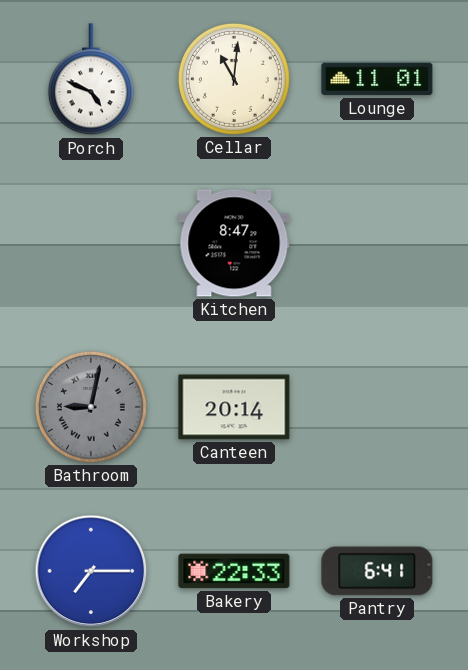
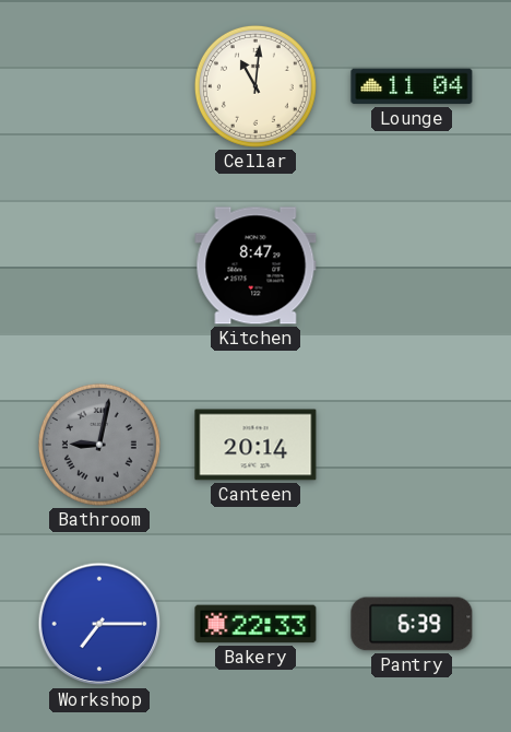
Porch: 4:49 -> none
Lounge: 11:01 -> 11:04
Pantry: 6:41 -> 6:39
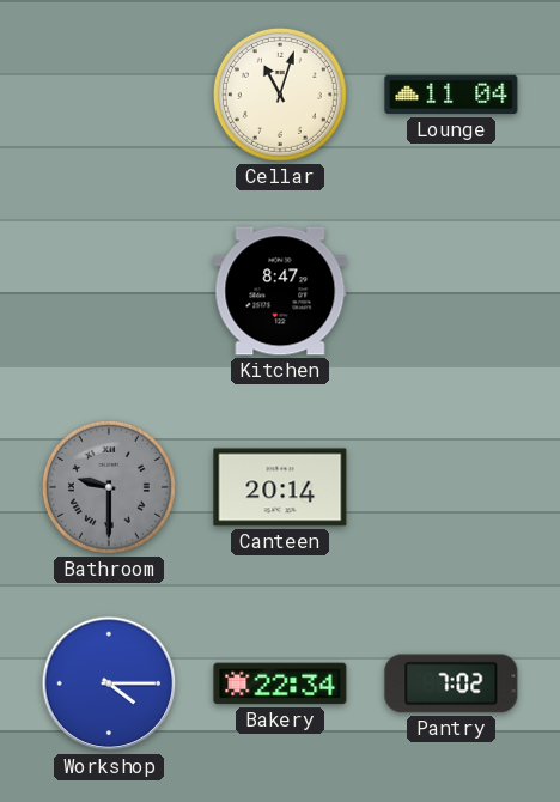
Cellar: 11:01 -> 11:03
Bathroom: 9:02 -> 9:30
Workshop: 7:15 -> 4:15
Bakery: 22:33 -> 22:34
Pantry: 6:39 -> 7:02
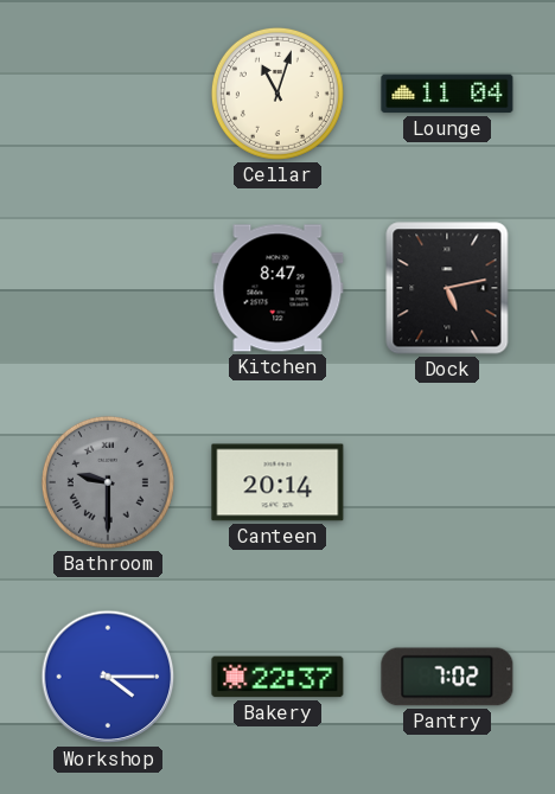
Dock: none -> 5:13
Bakery: 22:34 -> 22:37
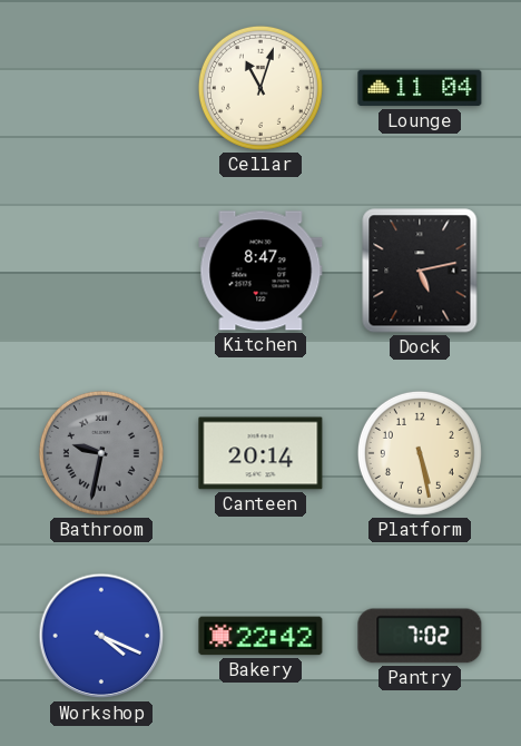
Bathroom: 9:30 -> 9:32
Platform: none -> 5:28
Workshop: 4:15 -> 4:19
Bakery: 22:37 -> 22:42
